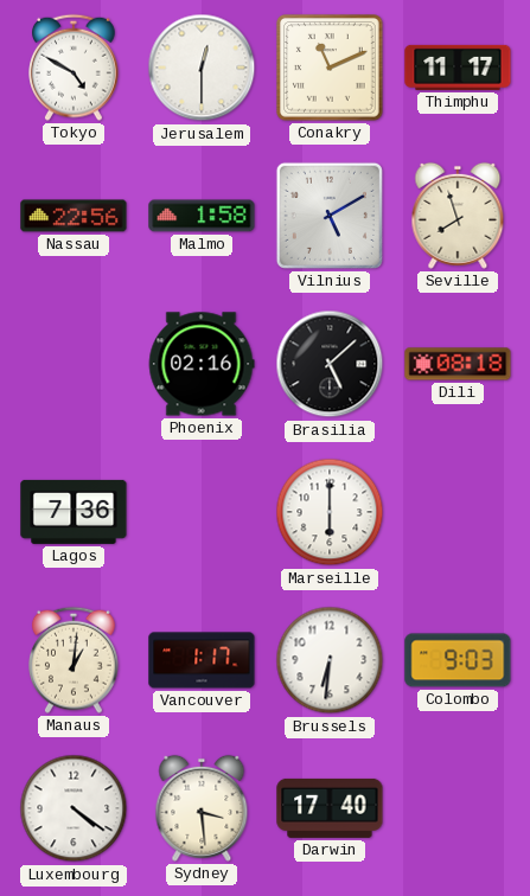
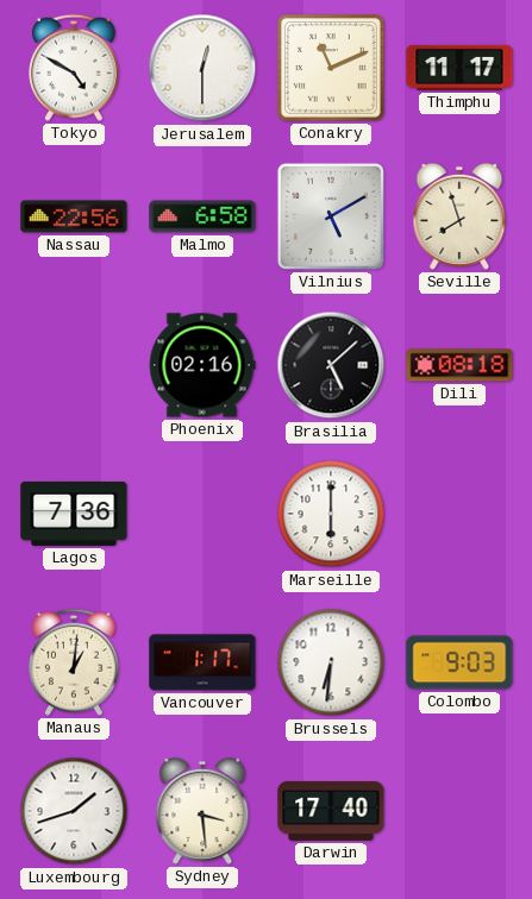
Malmo: 1:58 -> 6:58
Luxembourg: 4:21 -> 1:42
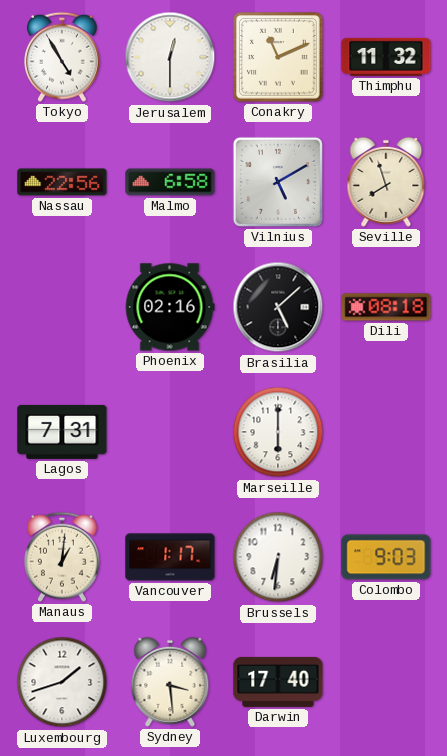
Tokyo: 4:50 -> 4:55
Thimphu: 11:17 -> 11:32
Lagos: 7:36 -> 7:31
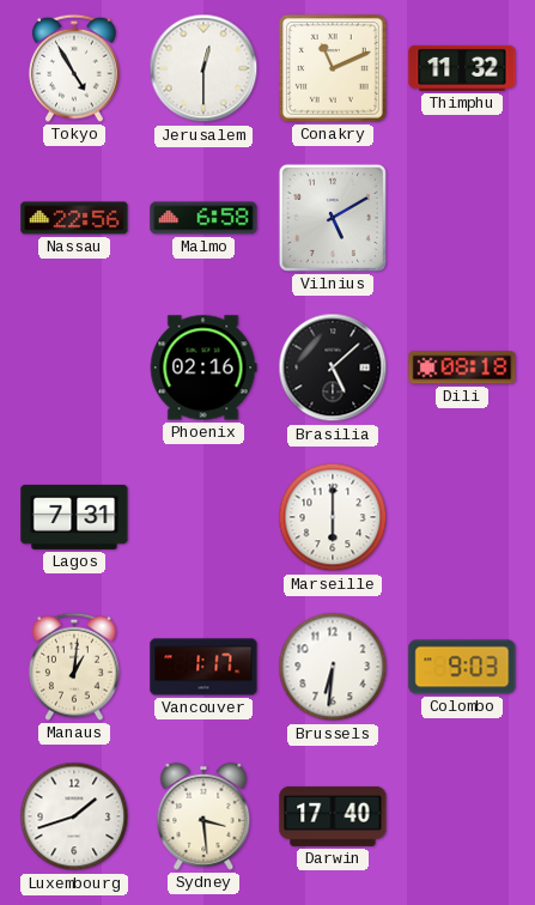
Seville: 7:57 -> none
